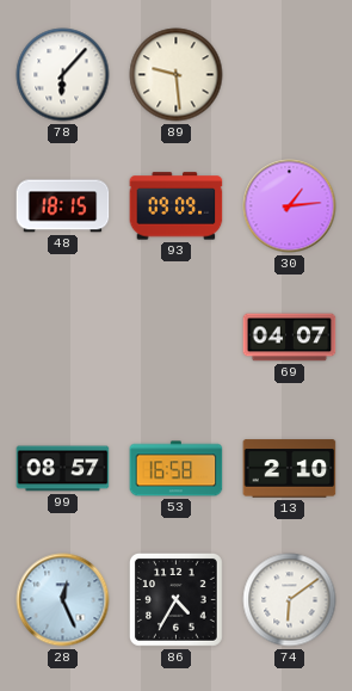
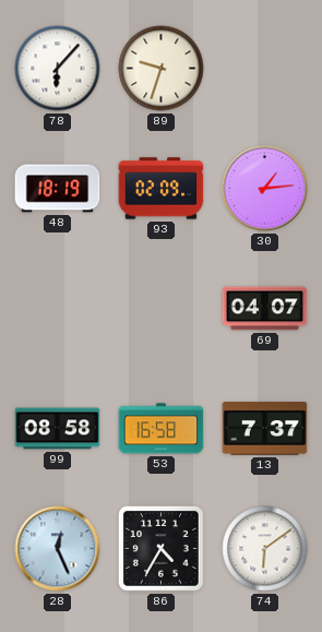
89: 9:29 -> 9:33
48: 18:15 -> 18:19
93: 09:09 -> 02:09
99: 08:57 -> 08:58
13: 2:10 -> 7:37
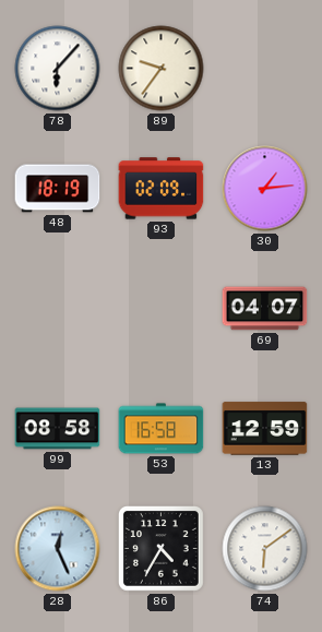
89: 9:33 -> 9:36
13: 7:37 -> 12:59
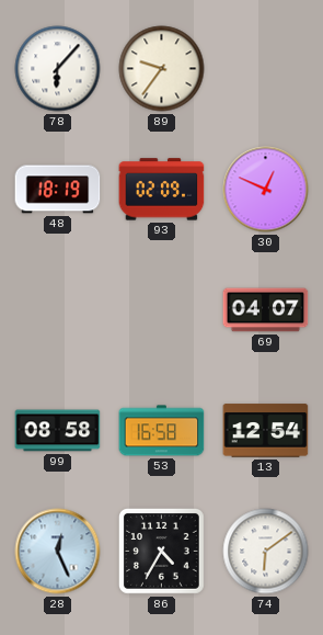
30: 1:14 -> 12:49
13: 12:59 -> 12:54
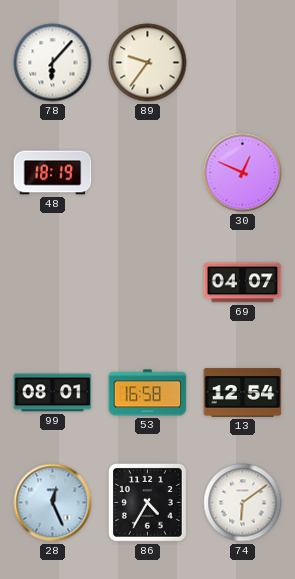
93: 02:09 -> none
99: 08:58 -> 08:01
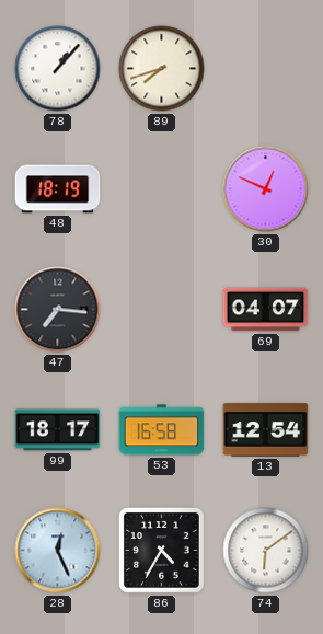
78: 6:07 -> 1:07
89: 9:36 -> 7:42
47: none -> 7:16
99: 08:01 -> 18:17
